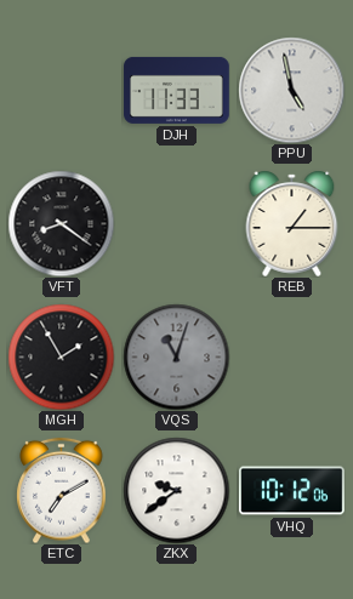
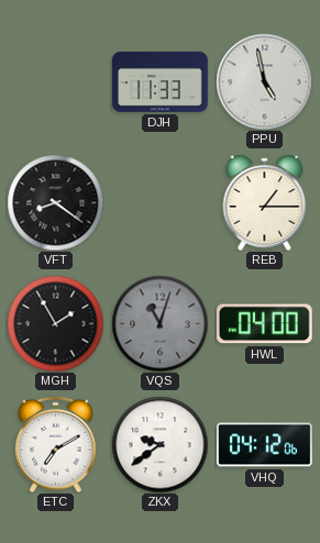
HWL: none -> 04:00
VHQ: 10:12 -> 04:12
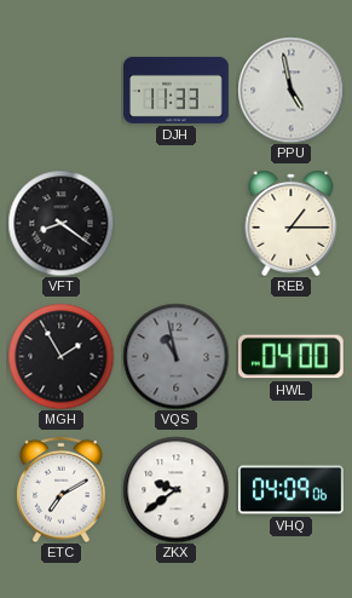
VQS: 11:03 -> 10:58
VHQ: 04:12 -> 04:09
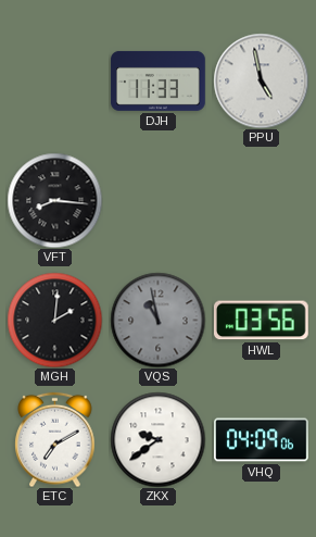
VFT: 8:21 -> 8:16
REB: 1:15 -> none
MGH: 1:55 -> 2:01
HWL: 04:00 -> 03:56
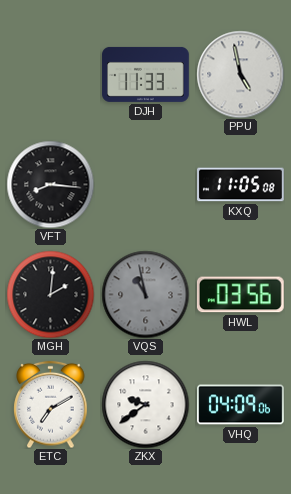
KXQ: none -> 11:05
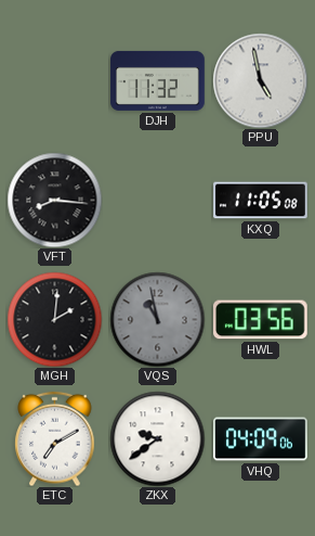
DJH: 11:33 -> 11:32
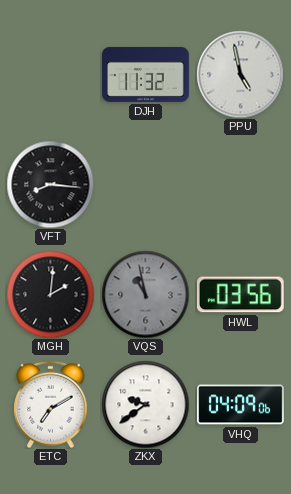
KXQ: 11:05 -> none
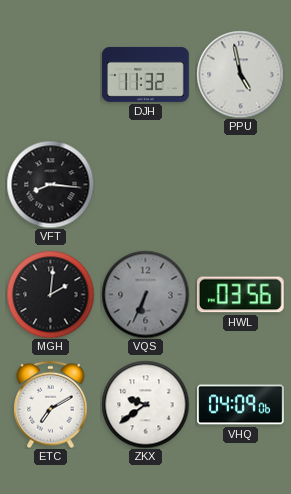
VQS: 10:58 -> 6:34
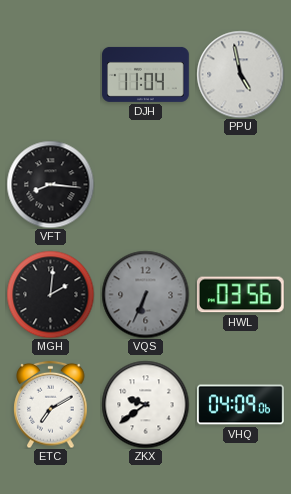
DJH: 11:32 -> 11:04
